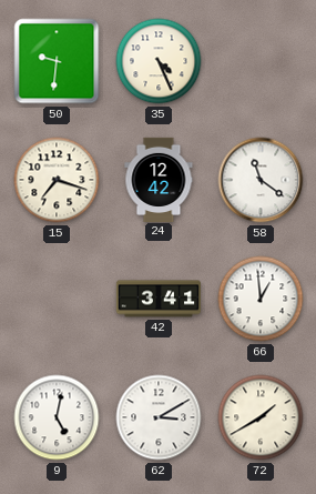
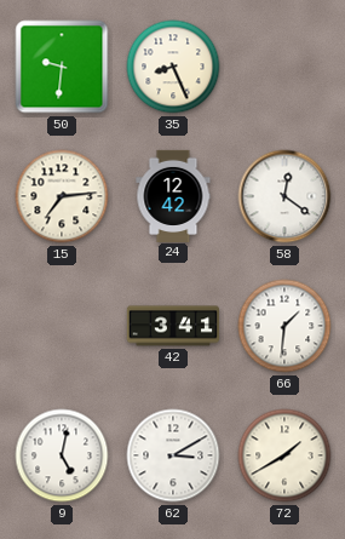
35: 4:26 -> 8:26
15: 7:18 -> 7:14
58: 11:21 -> 12:21
66: 12:59 -> 1:31
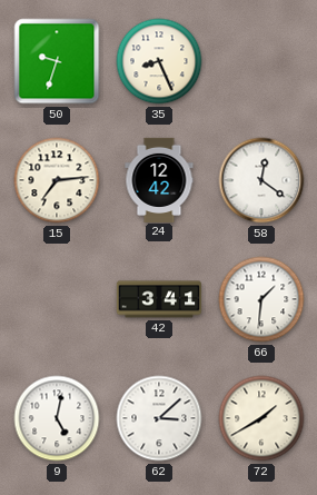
50: 9:31 -> 9:33
62: 3:10 -> 3:08
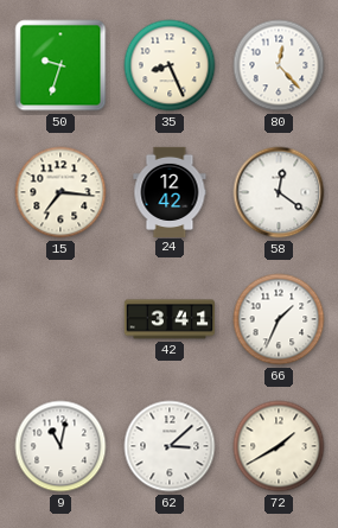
80: none -> 12:23
15: 7:14 -> 7:16
66: 1:31 -> 1:34
9: 5:02 -> 11:02
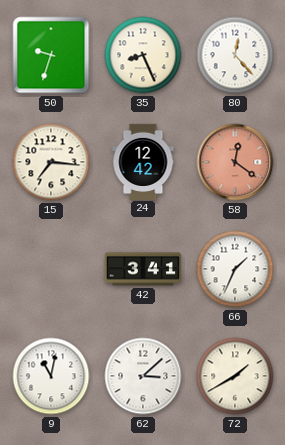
58 dial: white -> salmon
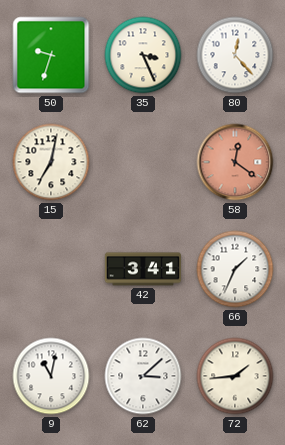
35: 8:26 -> 3:26
15: 7:16 -> 7:02
24: 12:42 -> none
72: 1:40 -> 1:44
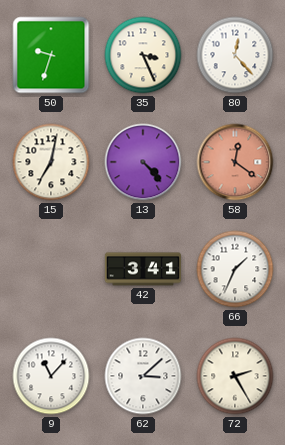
13: none -> 4:23
9: 11:02 -> 11:07
72: 1:44 -> 2:25
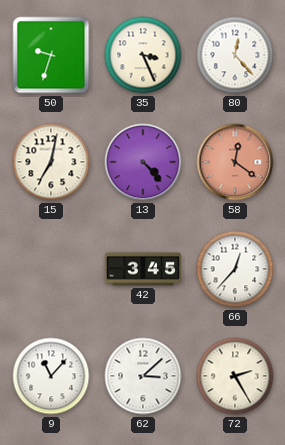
42: 3:41 -> 3:45
66: 1:34 -> 12:37
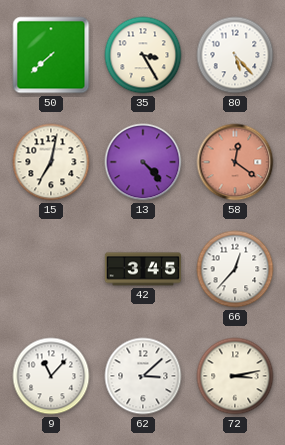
50: 9:33 -> 7:38
35: 3:26 -> 3:25
80: 12:23 -> 5:23
72: 2:25 -> 3:13
